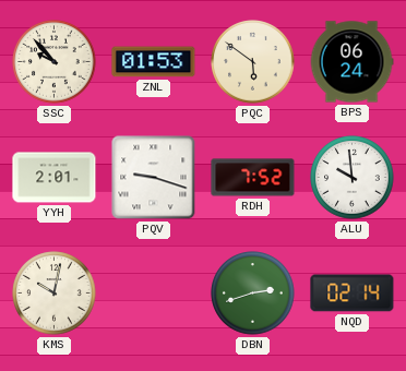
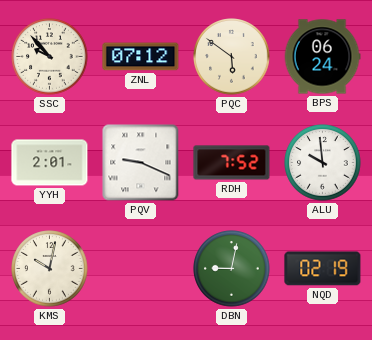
ZNL: 01:53 -> 07:12
PQV: 9:18 -> 9:19
DBN: 2:42 -> 9:02
NQD: 02:14 -> 02:19
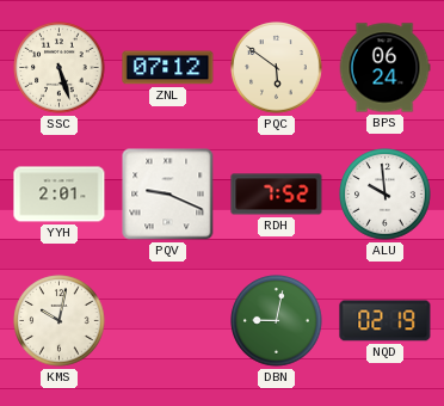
SSC: 9:53 -> 5:27
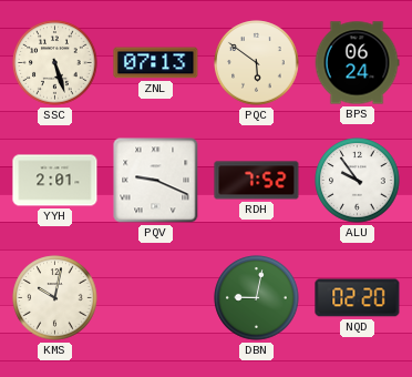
ZNL: 07:12 -> 07:13
ALU: 9:59 -> 9:54
NQD: 02:19 -> 02:20
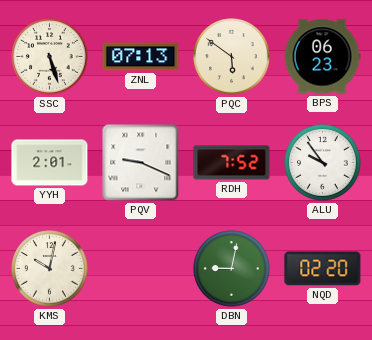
BPS: 06:24 -> 06:23
